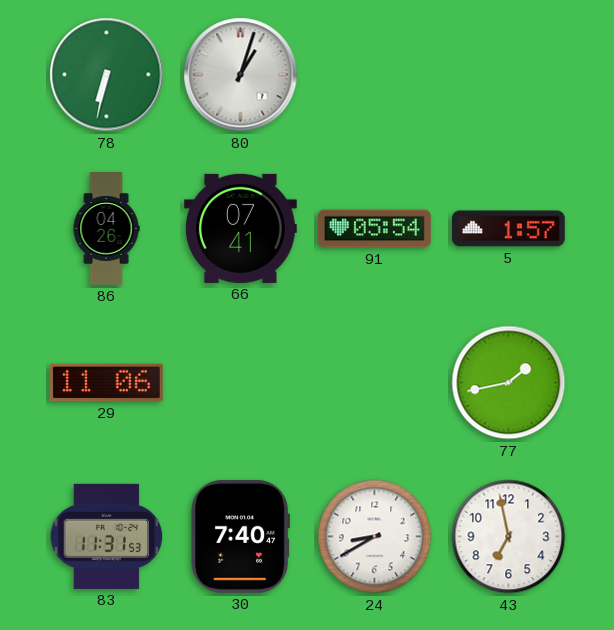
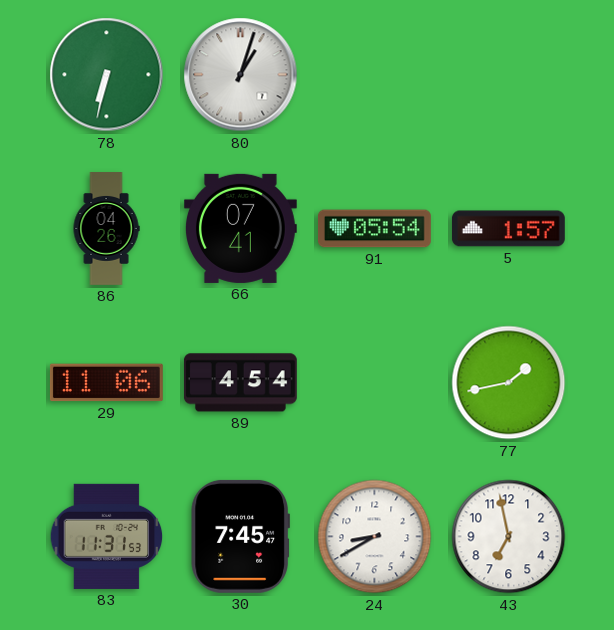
89: none -> 4:54
30: 7:40 -> 7:45
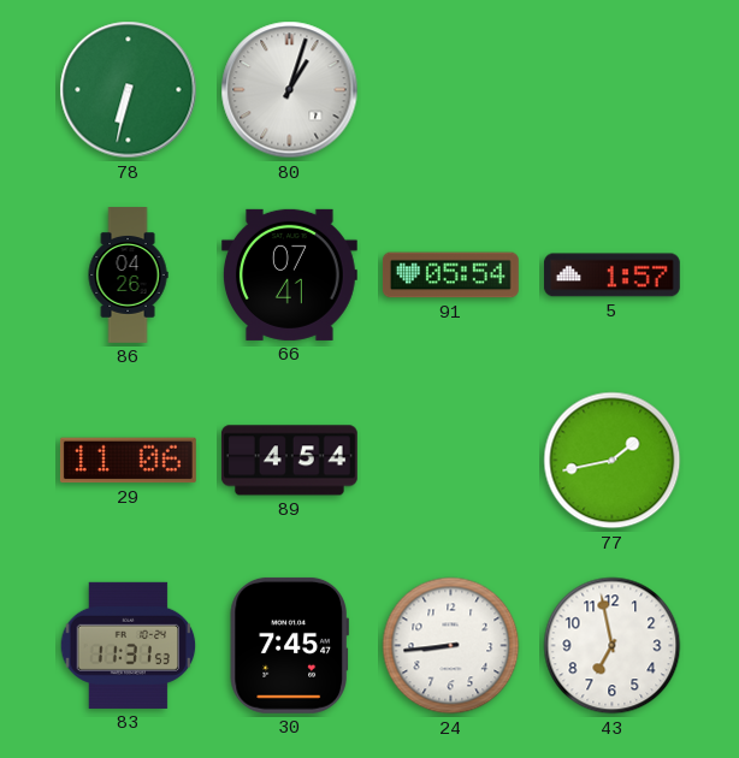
24: 8:40 -> 8:44
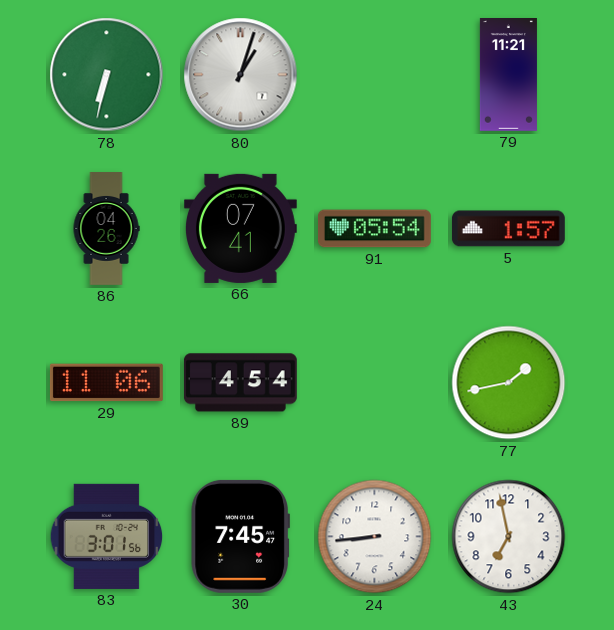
79: none -> 11:21
83: 11:31 -> 3:01
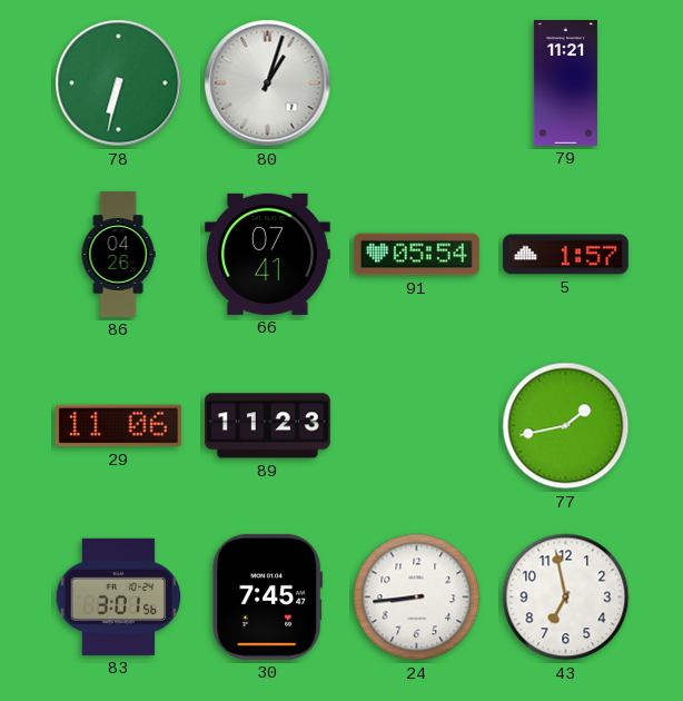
89: 4:54 -> 11:23
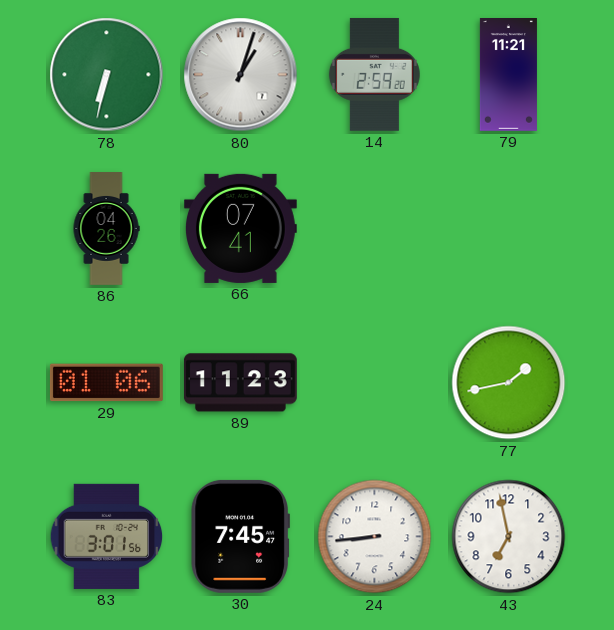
14: none -> 2:59
91: 05:54 -> none
5: 1:57 -> none
29: 11:06 -> 01:06
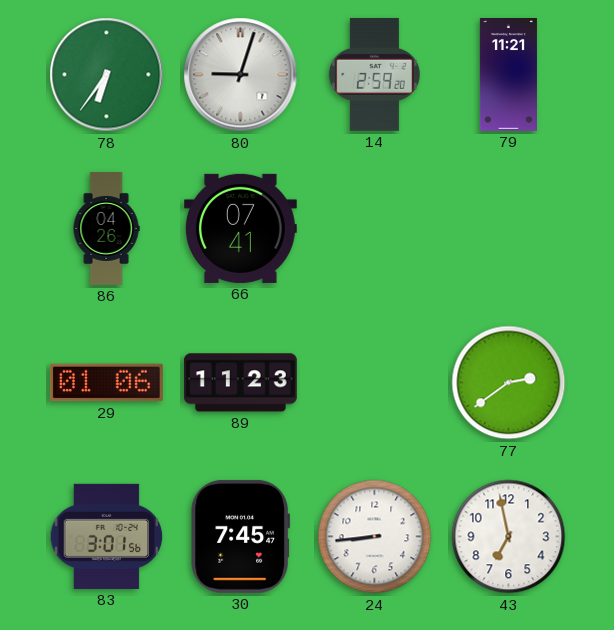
78: 6:32 -> 6:36
80: 1:03 -> 9:03
77: 1:43 -> 2:39
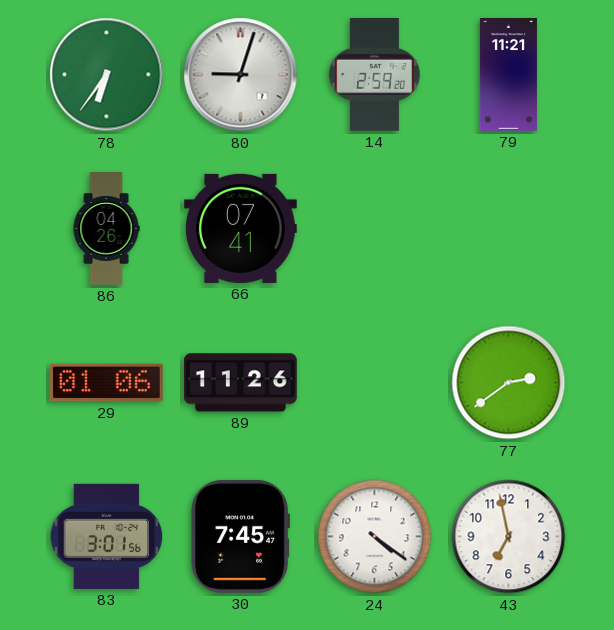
89: 11:23 -> 11:26
24: 8:44 -> 4:21
